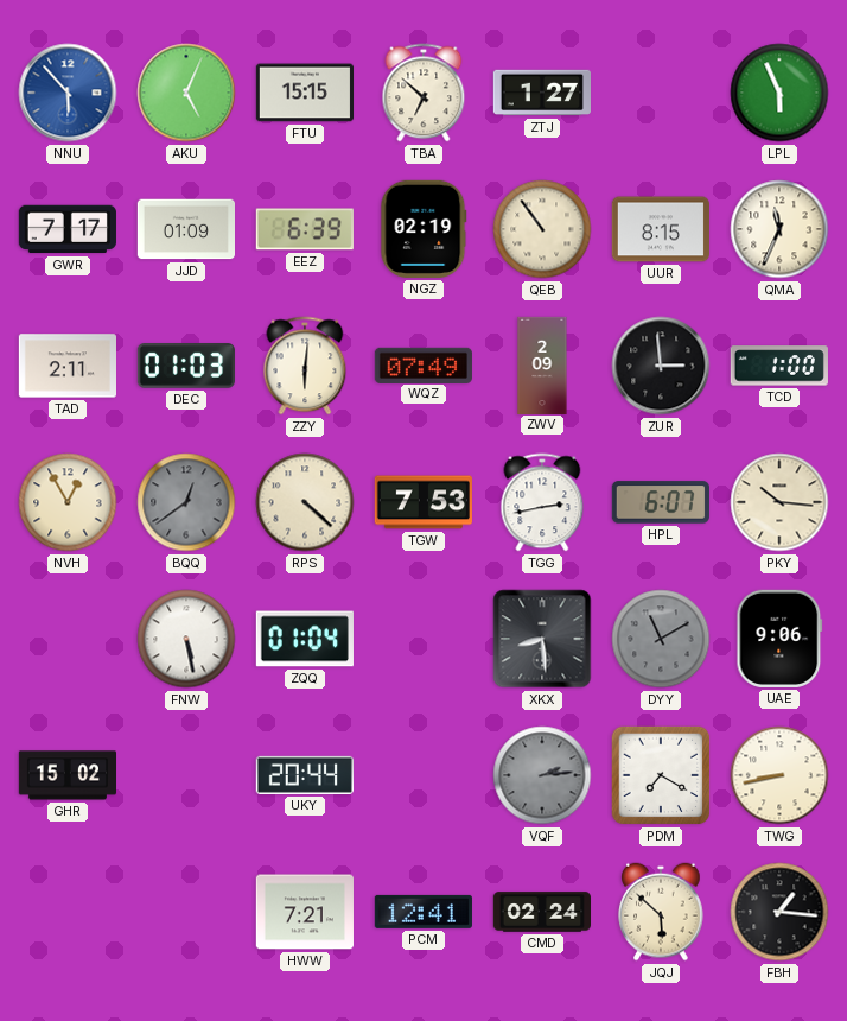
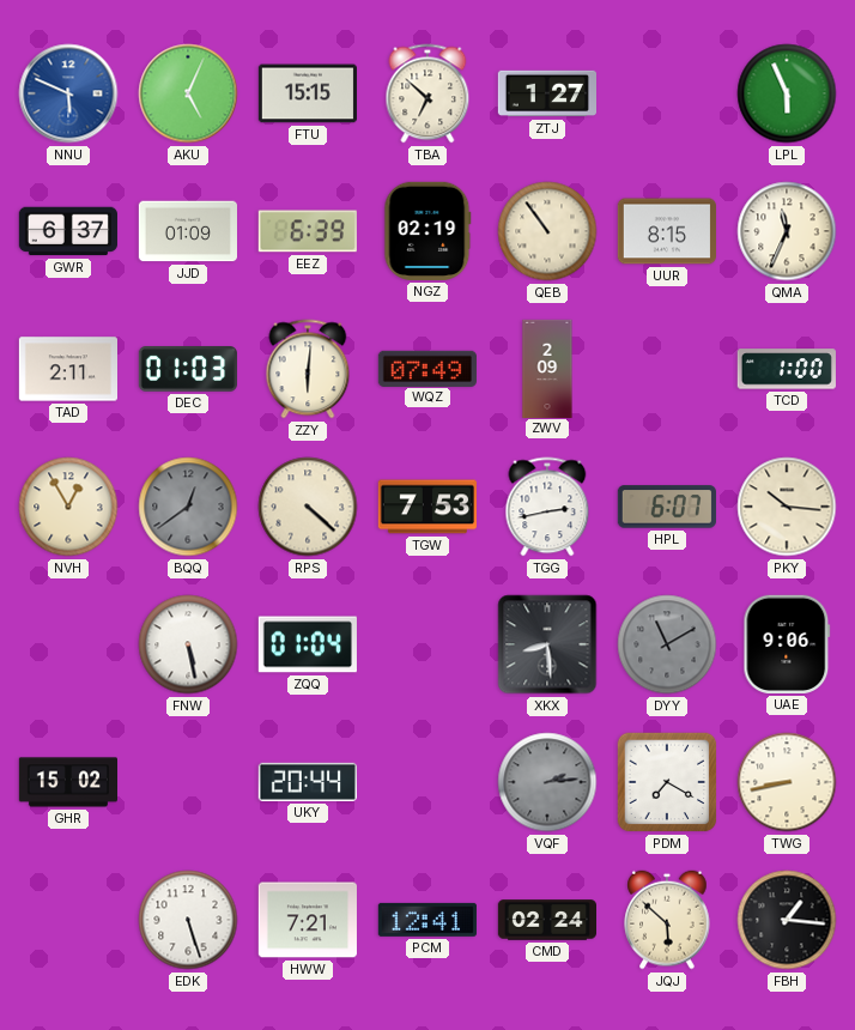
NNU: 5:53 -> 5:49
GWR: 7:17 -> 6:37
ZUR: 2:59 -> none
EDK: none -> 5:27
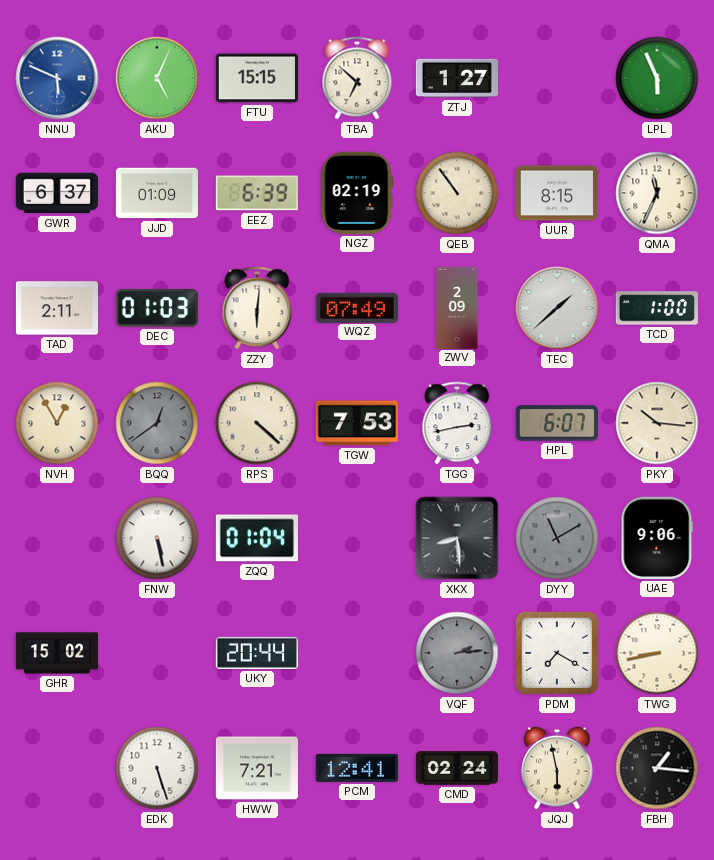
TEC: none -> 1:38
JQJ: 5:52 -> 5:58
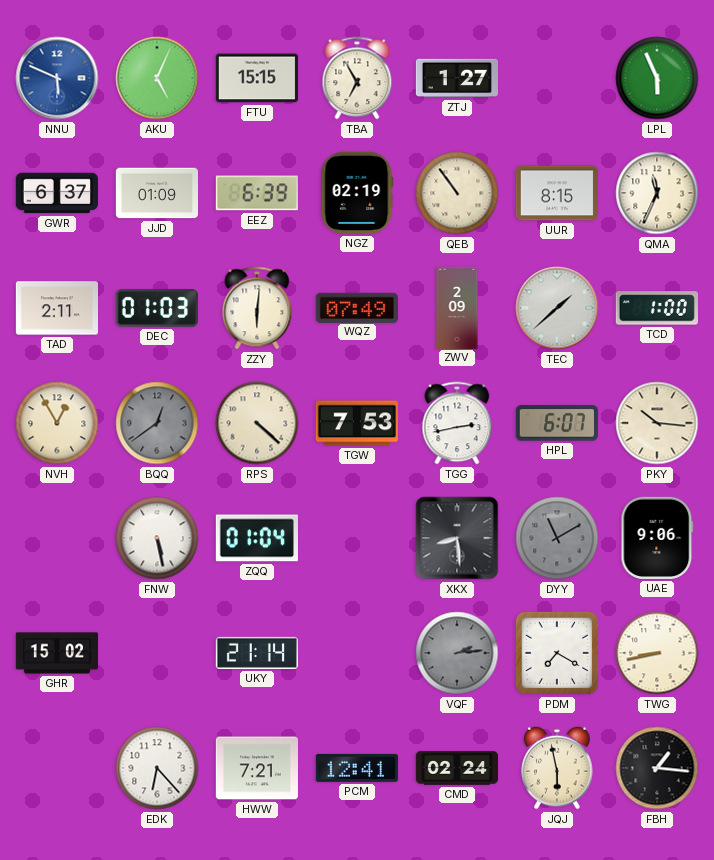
TBA: 6:52 -> 6:55
UKY: 20:44 -> 21:14
EDK: 5:27 -> 6:23
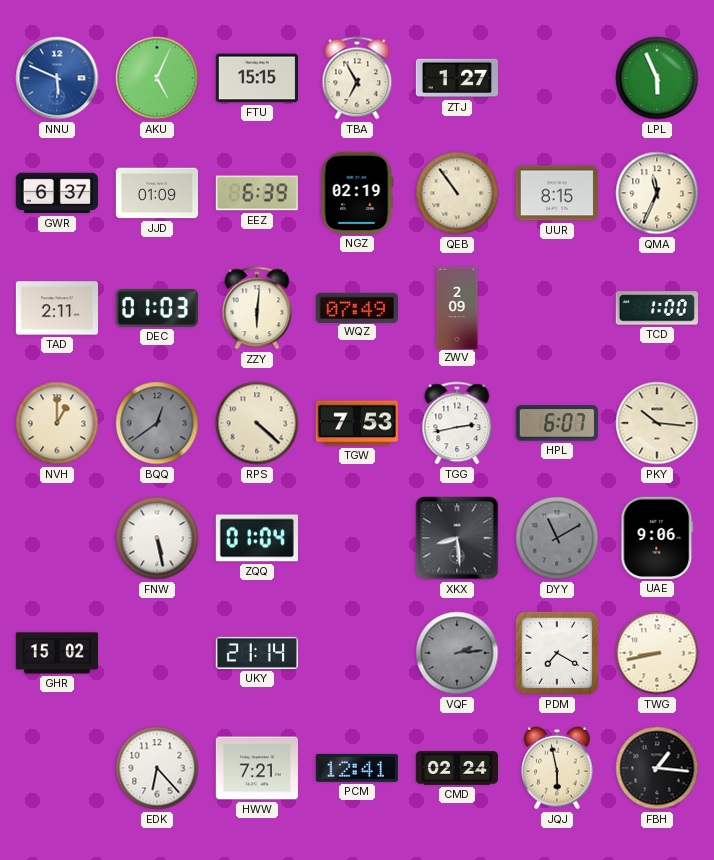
TEC: 1:38 -> none
NVH: 12:55 -> 1:00
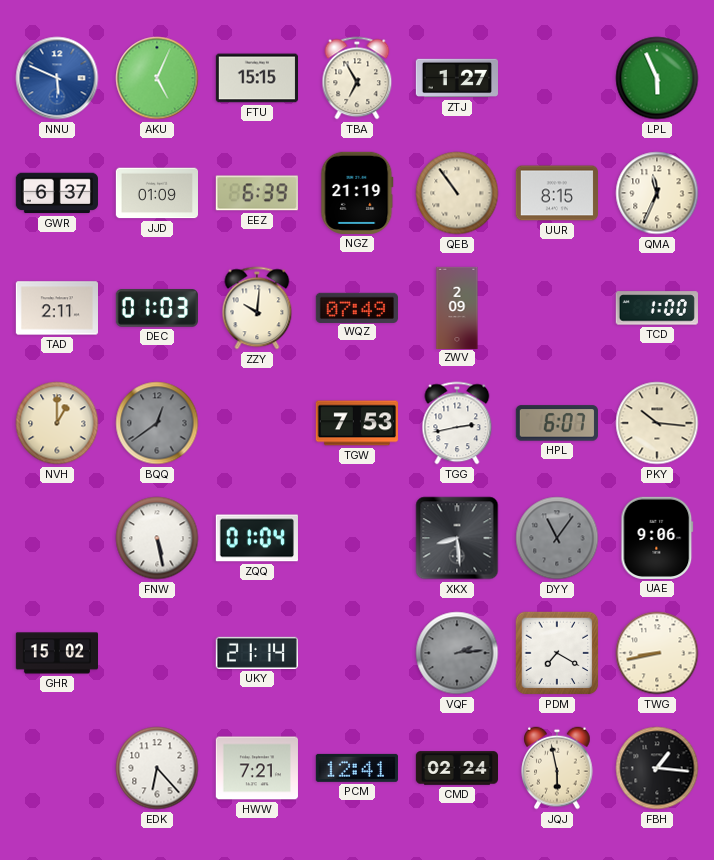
NGZ: 02:19 -> 21:19
ZZY: 6:01 -> 10:01
RPS: 4:22 -> none
DYY: 11:10 -> 11:06
